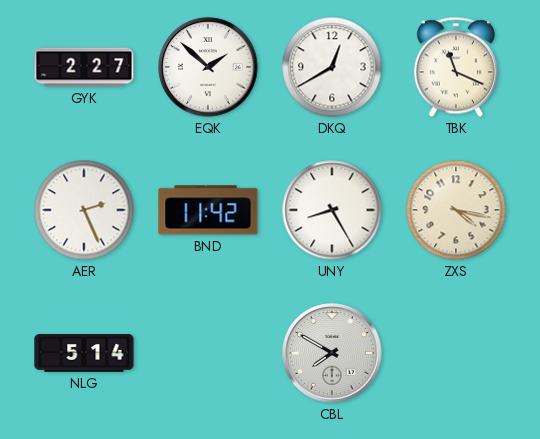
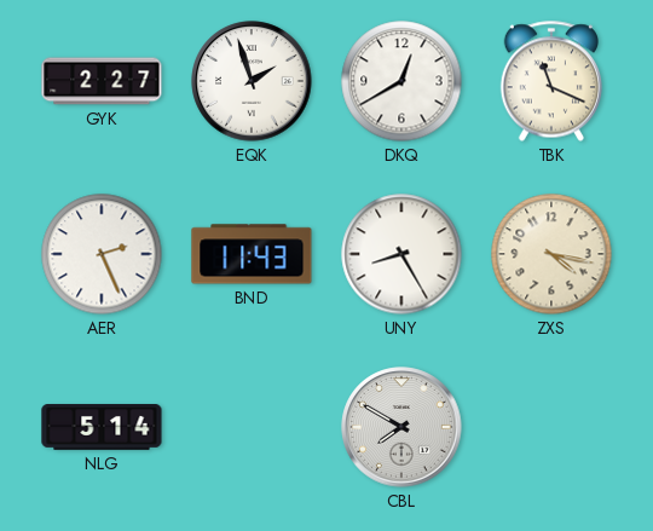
EQK: 1:52 -> 1:57
BND: 11:42 -> 11:43
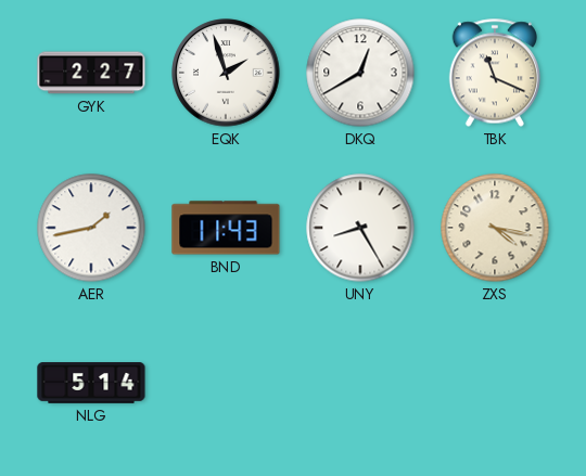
AER: 2:26 -> 1:43
CBL: 7:50 -> none
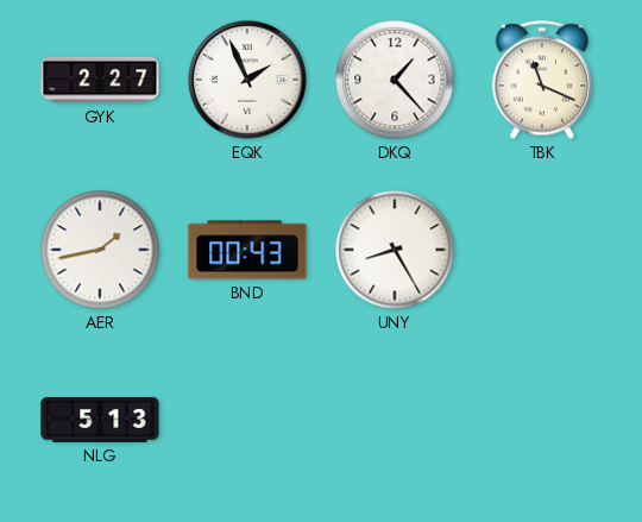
EQK: 1:57 -> 1:56
DKQ: 12:40 -> 1:23
BND: 11:43 -> 00:43
ZXS: 4:17 -> none
NLG: 5:14 -> 5:13
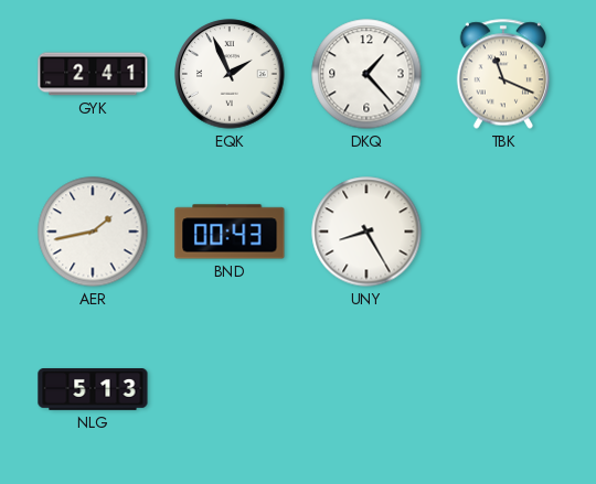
GYK: 2:27 -> 2:41
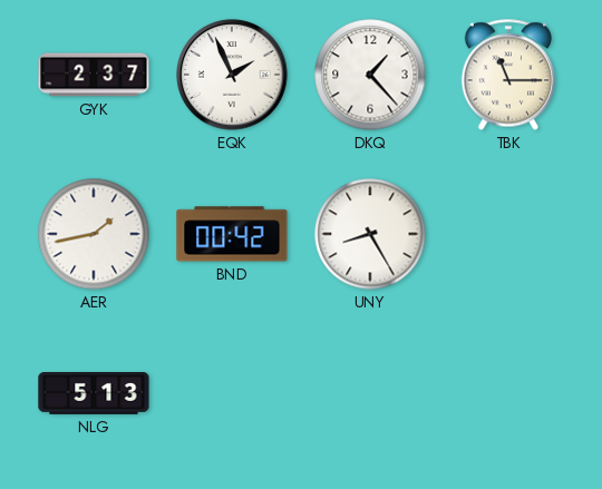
GYK: 2:41 -> 2:37
TBK: 11:19 -> 11:15
BND: 00:43 -> 00:42
